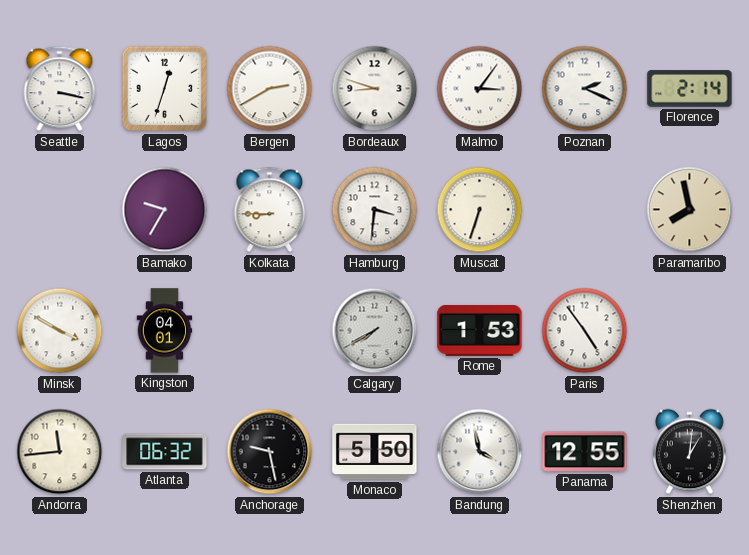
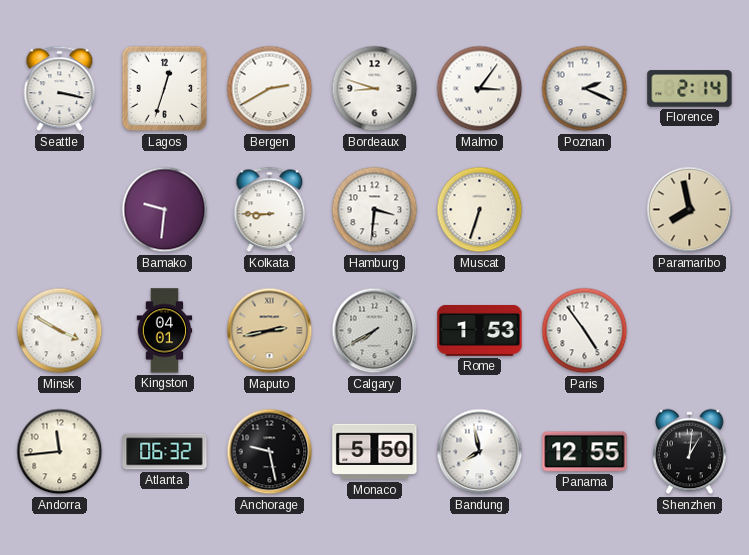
Bamako: 9:35 -> 9:31
Maputo: none -> 2:43
Bandung: 3:58 -> 7:58
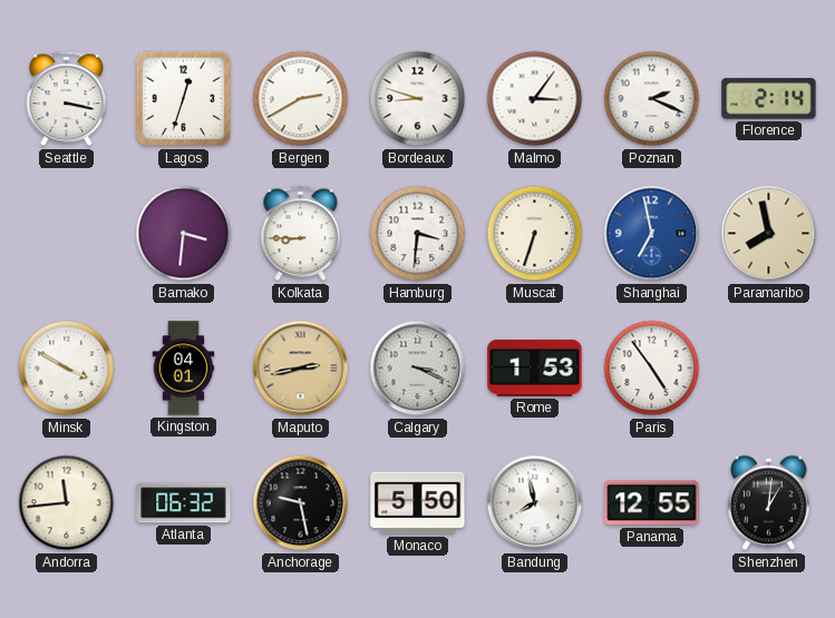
Bamako: 9:31 -> 3:31
Shanghai: none -> 6:58
Calgary: 7:40 -> 3:19
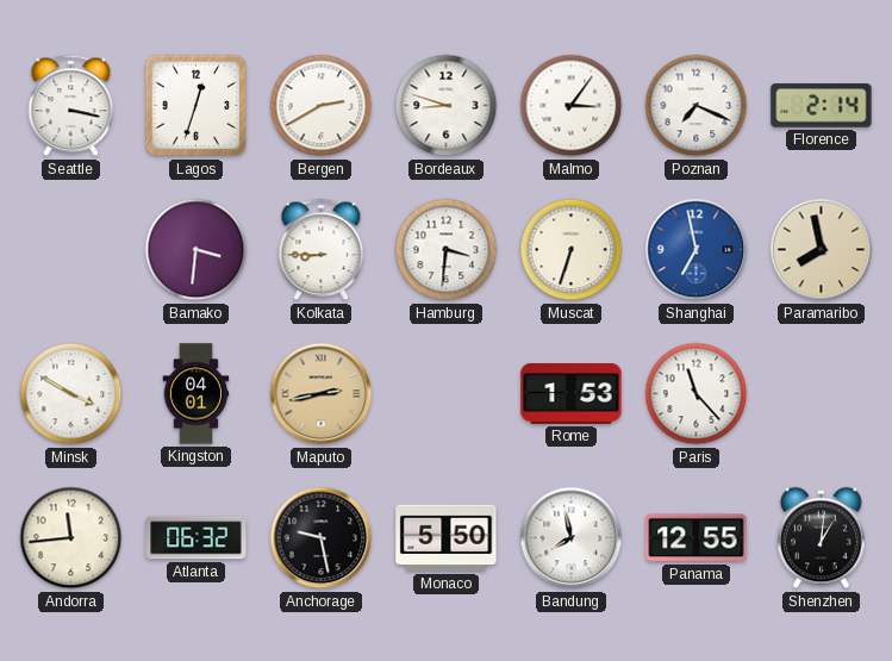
Poznan: 2:19 -> 7:19
Calgary: 3:19 -> none
Paris: 4:54 -> 11:23
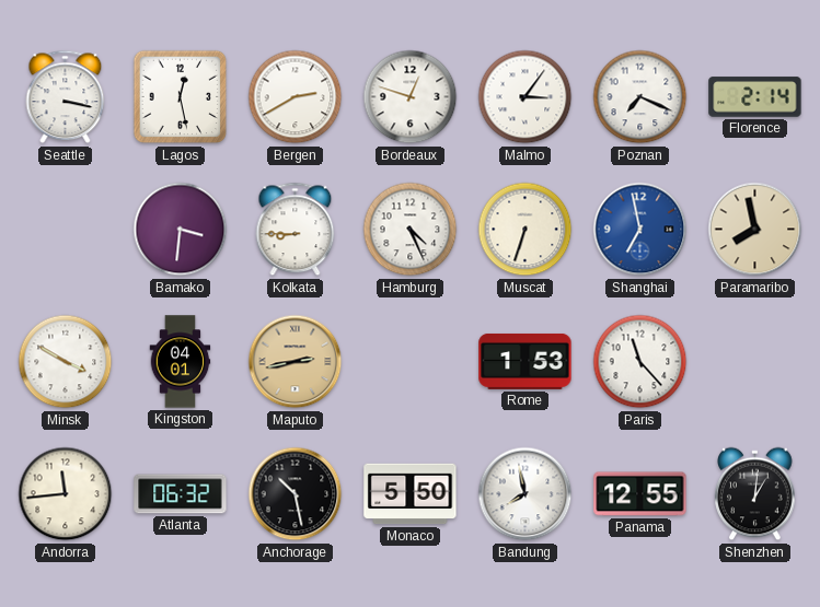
Lagos: 12:33 -> 12:28
Bordeaux: 8:48 -> 12:48
Hamburg: 3:31 -> 4:26
Anchorage: 9:28 -> 10:28
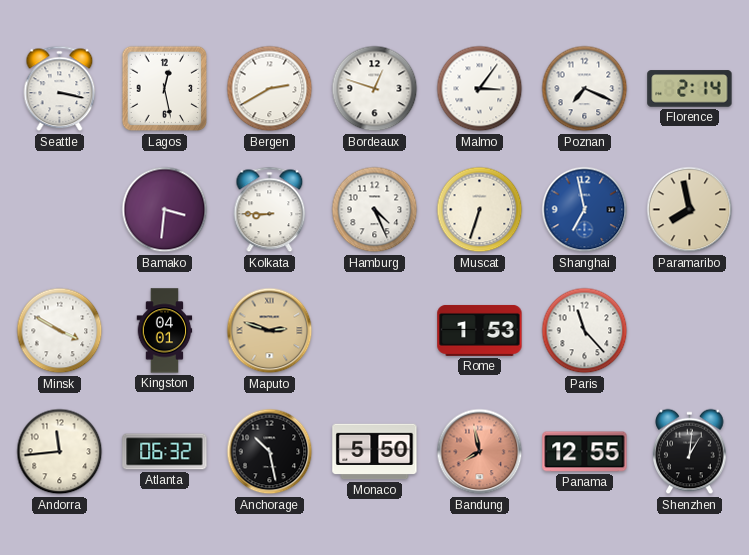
Maputo: 2:43 -> 2:48
Bandung dial: white -> salmon
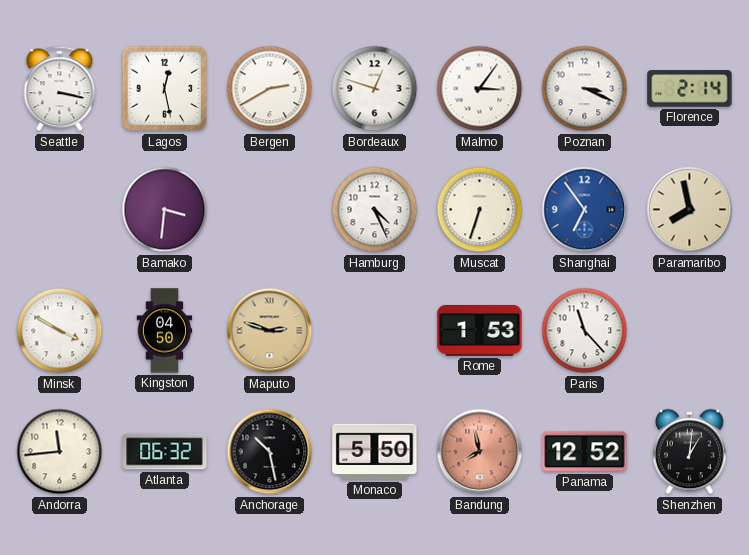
Poznan: 7:19 -> 3:19
Kolkata: 8:45 -> none
Shanghai: 6:58 -> 6:54
Kingston: 04:01 -> 04:50
Panama: 12:55 -> 12:52
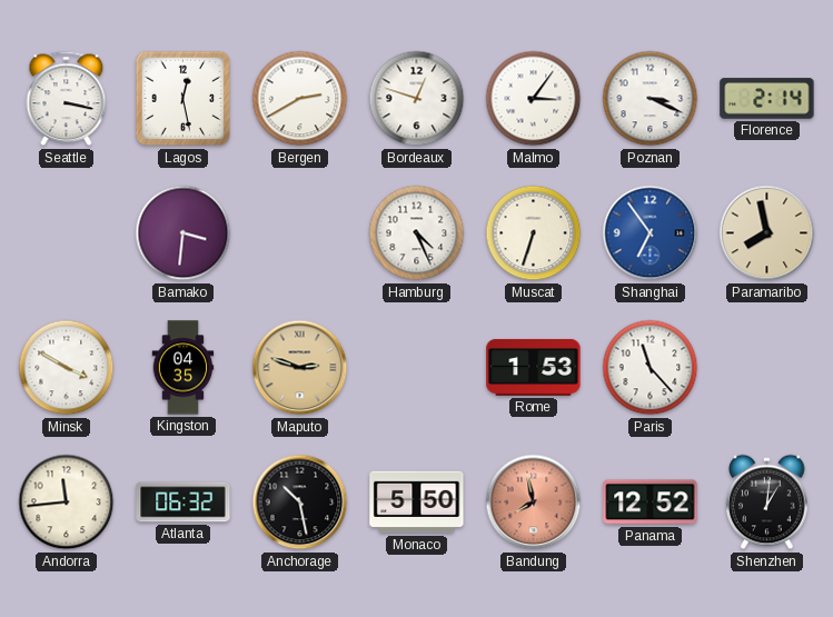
Kingston: 04:50 -> 04:35
